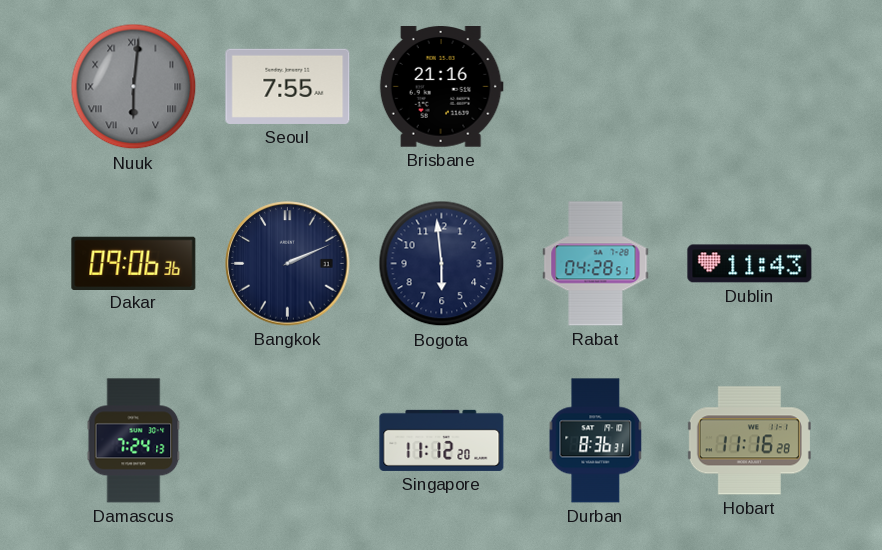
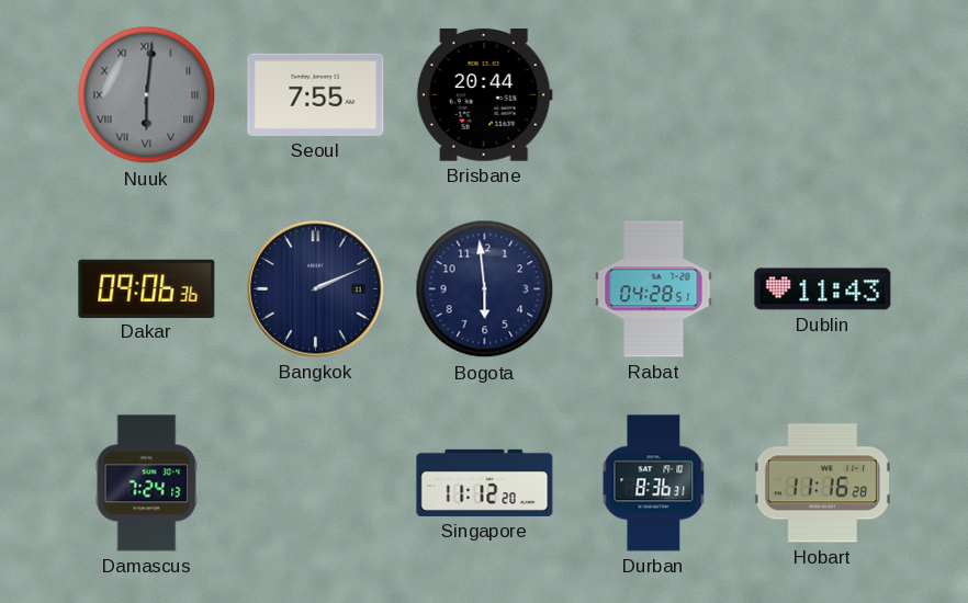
Brisbane: 21:16 -> 20:44
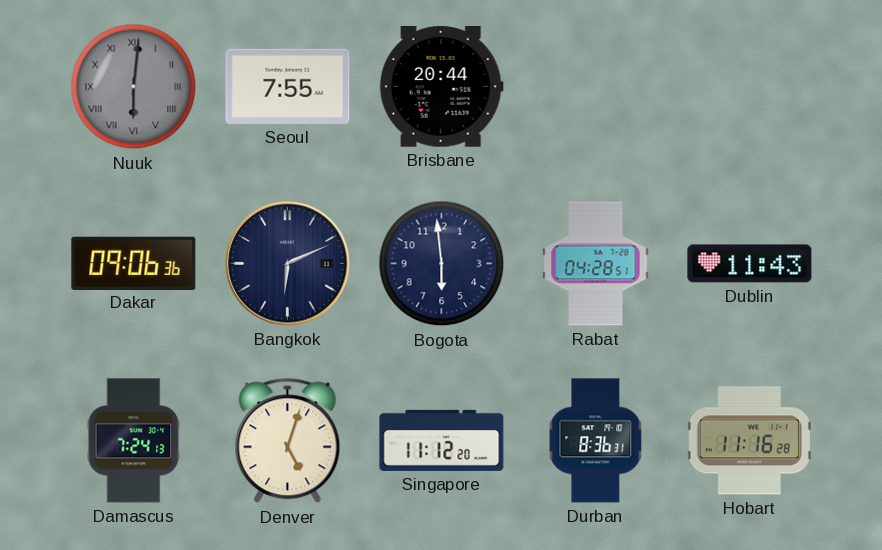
Bangkok: 2:11 -> 6:11
Denver: none -> 5:03
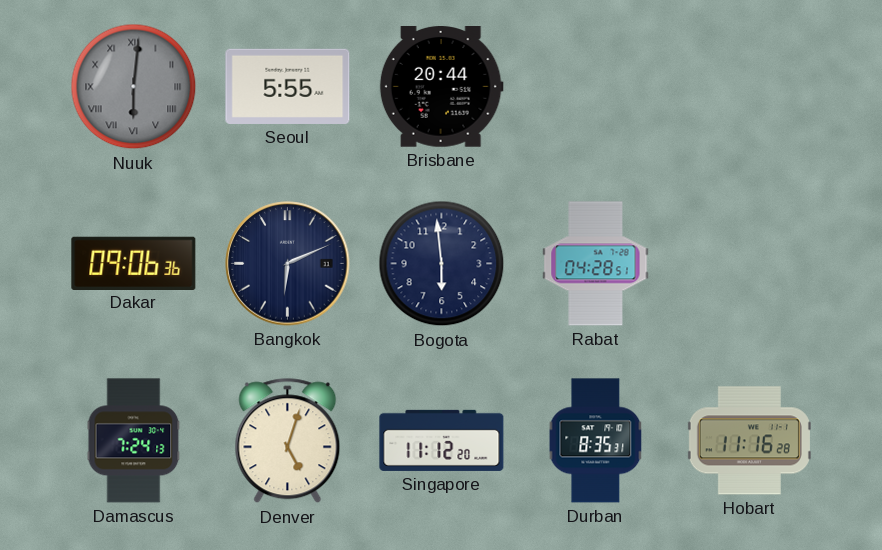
Seoul: 7:55 -> 5:55
Dublin: 11:43 -> none
Durban: 8:36 -> 8:35
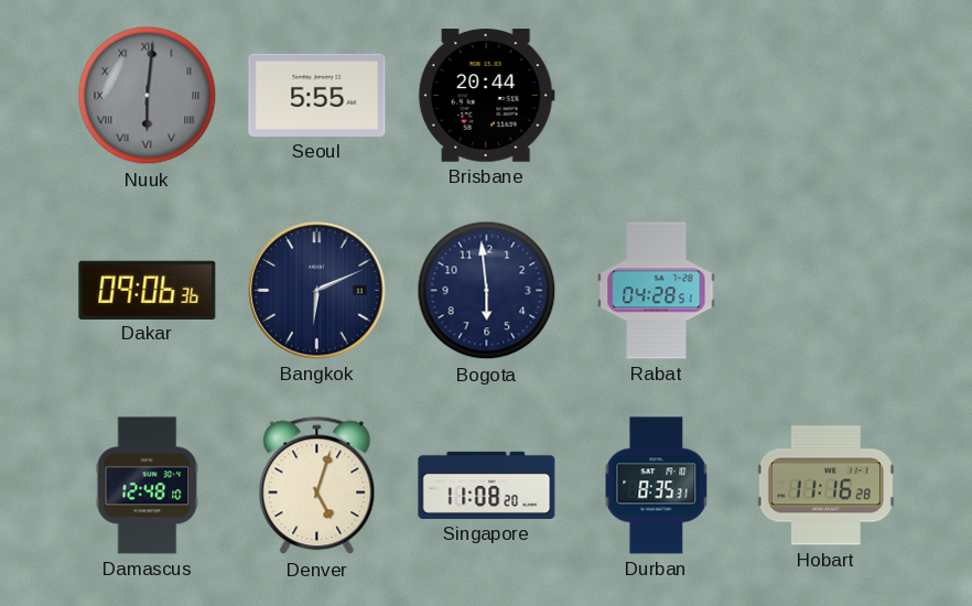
Damascus: 7:24 -> 12:48
Singapore: 11:12 -> 11:08
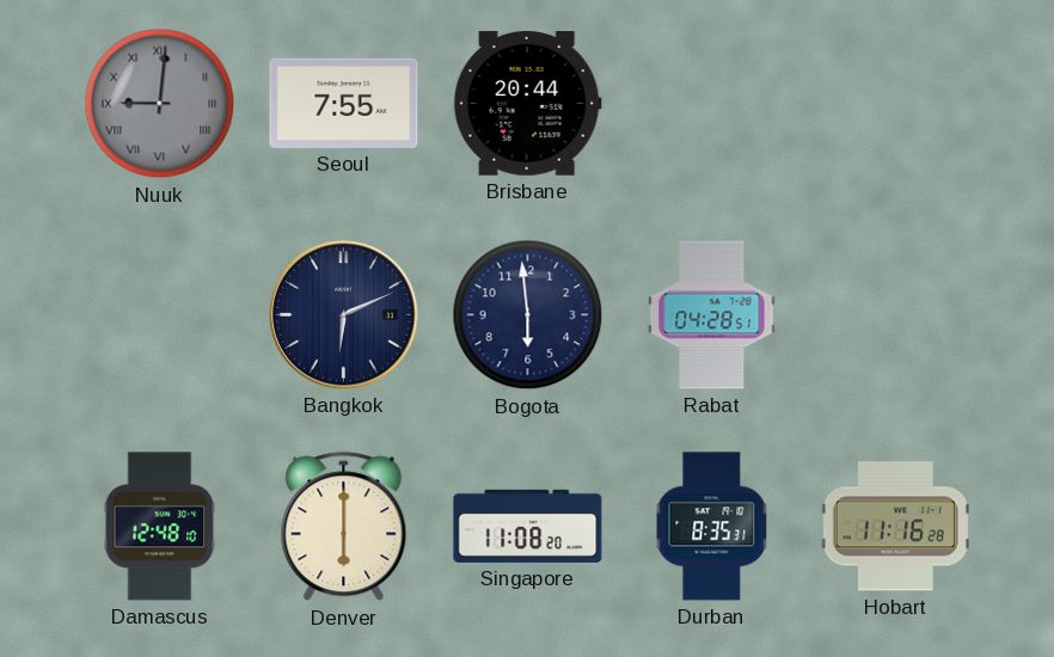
Nuuk: 6:01 -> 9:01
Seoul: 5:55 -> 7:55
Dakar: 09:06 -> none
Denver: 5:03 -> 6:00
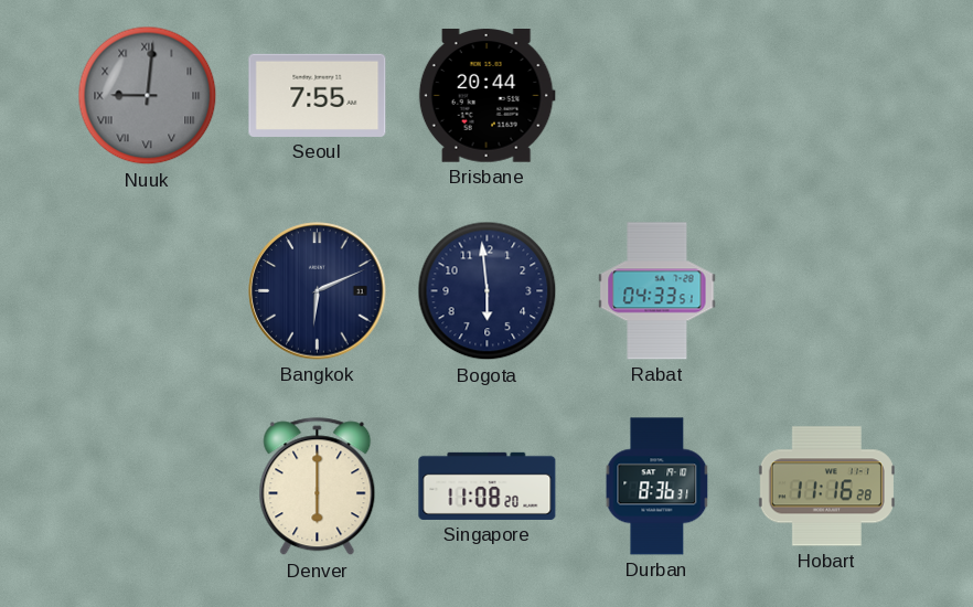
Rabat: 04:28 -> 04:33
Damascus: 12:48 -> none
Durban: 8:35 -> 8:36
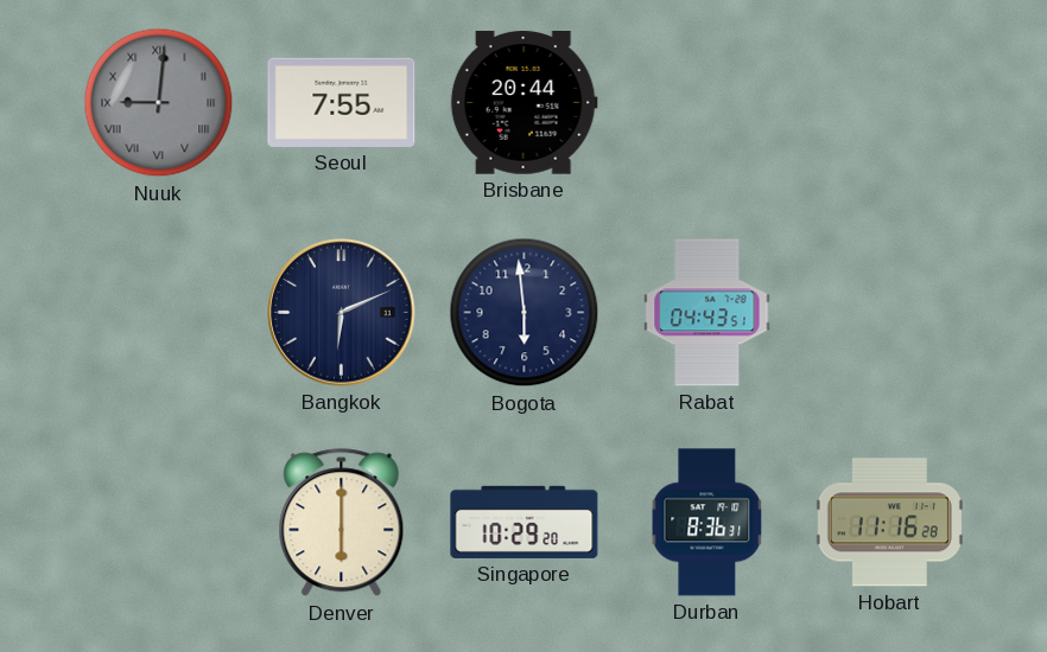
Rabat: 04:33 -> 04:43
Singapore: 11:08 -> 10:29
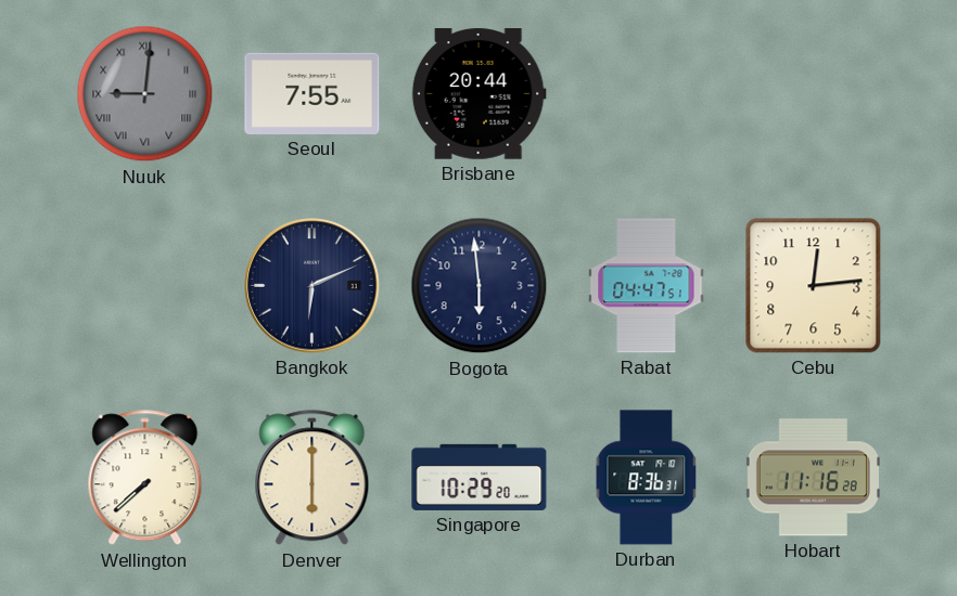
Rabat: 04:43 -> 04:47
Cebu: none -> 12:14
Wellington: none -> 7:38
